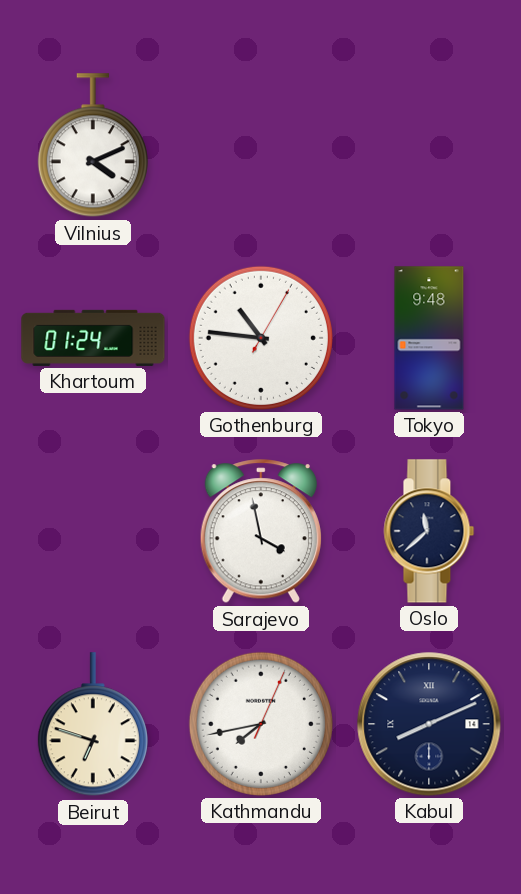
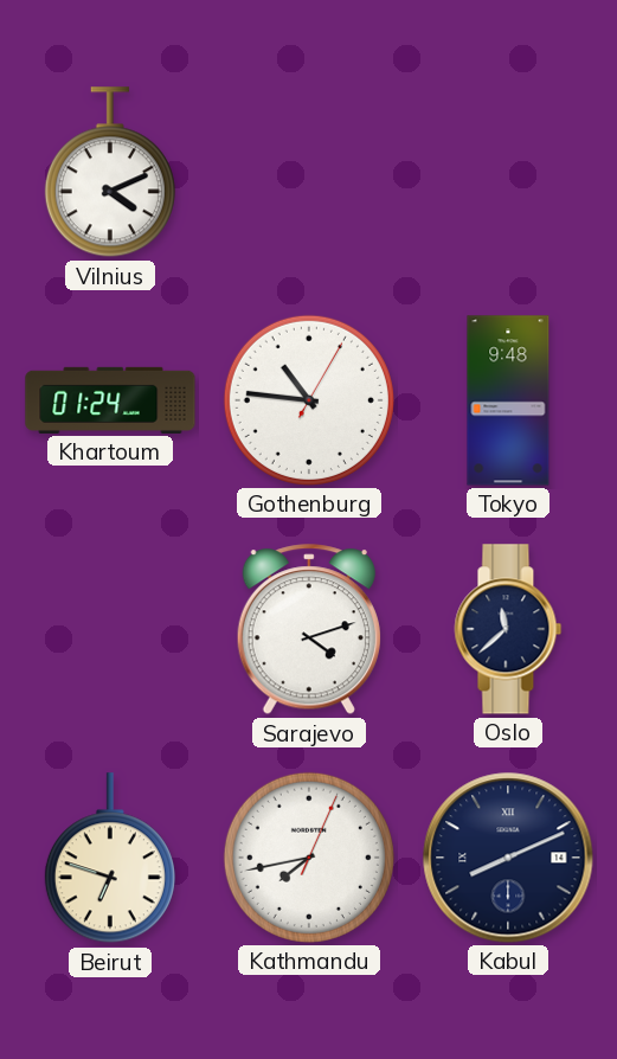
Sarajevo: 3:58 -> 4:12
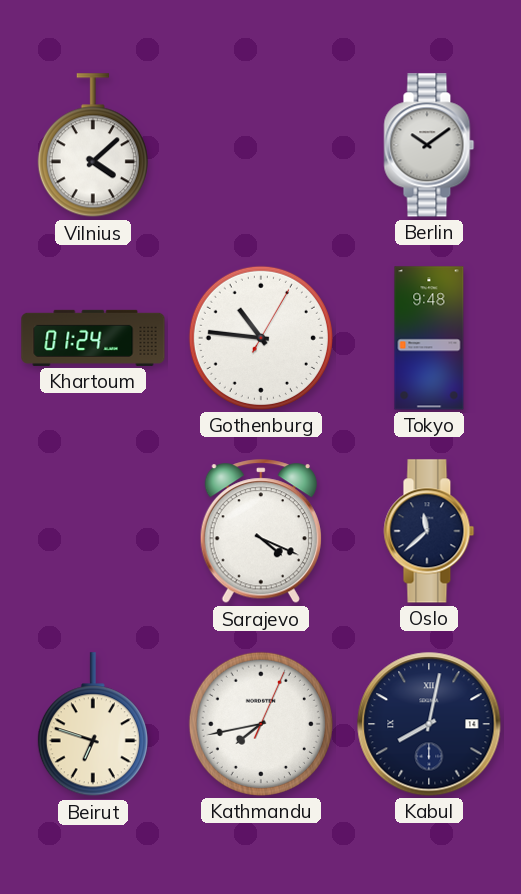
Vilnius: 4:11 -> 4:08
Berlin: none -> 10:09
Sarajevo: 4:12 -> 4:19
Kabul: 8:11 -> 8:02
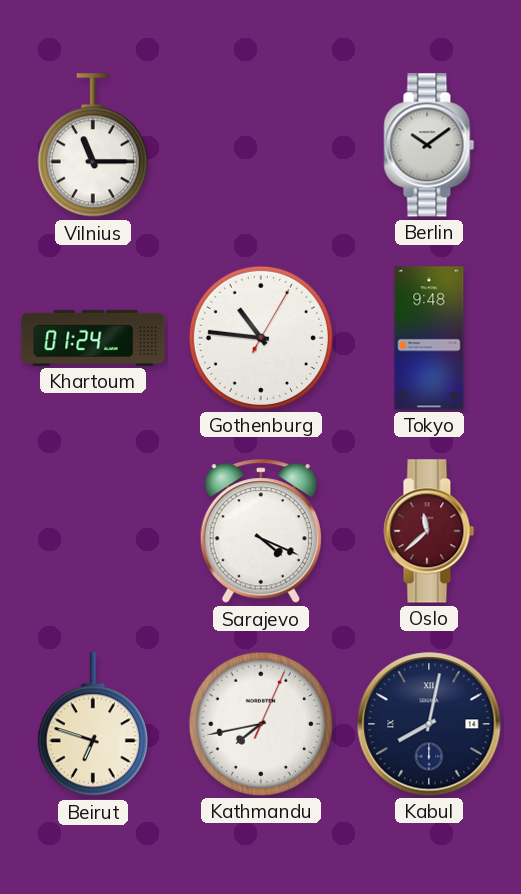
Vilnius: 4:08 -> 11:15
Oslo dial: navy -> burgundy
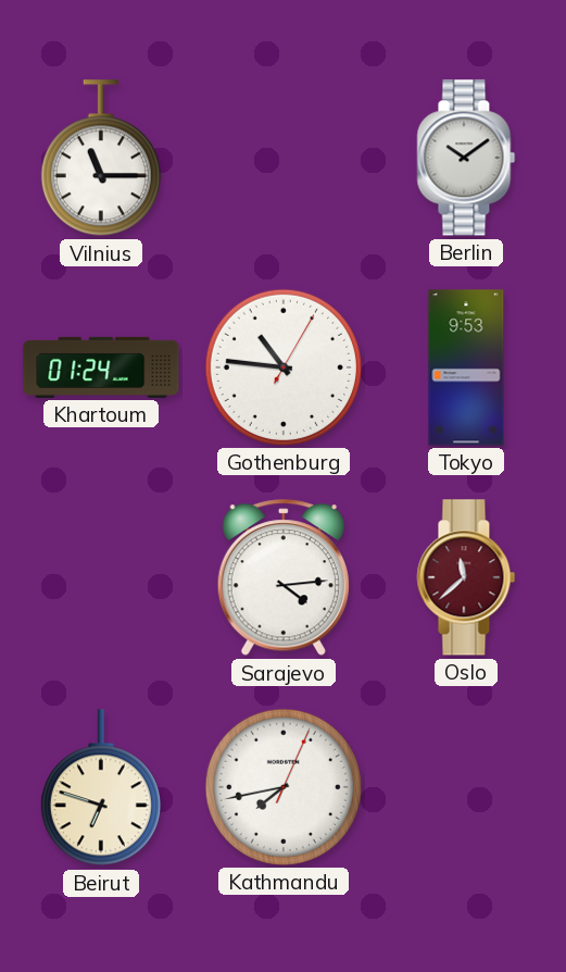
Tokyo: 9:48 -> 9:53
Sarajevo: 4:19 -> 4:14
Kabul: 8:02 -> none
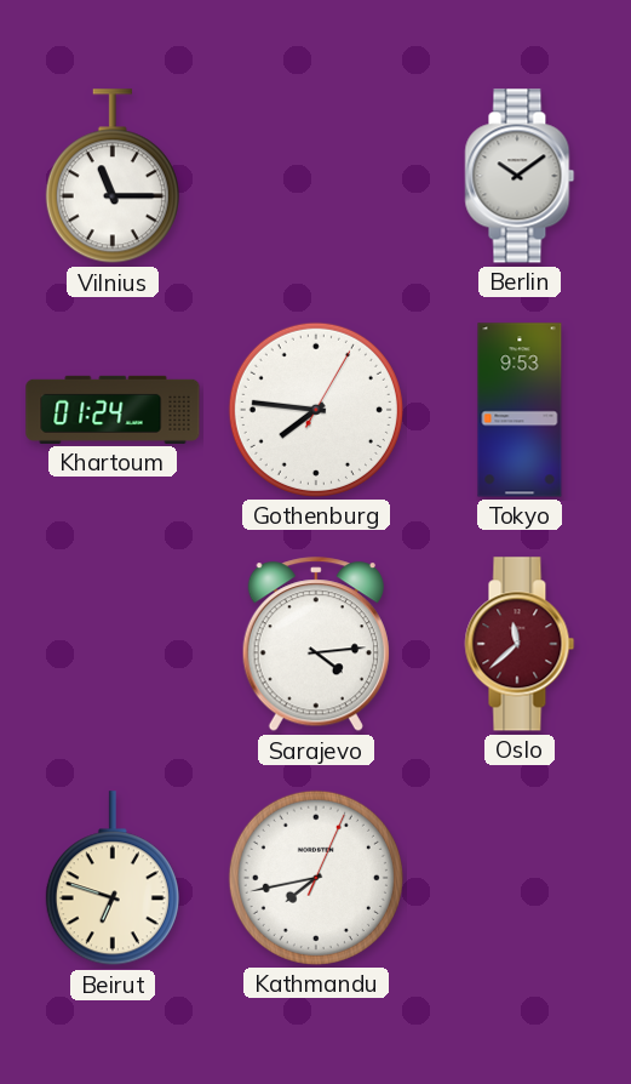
Gothenburg: 10:46 -> 7:46
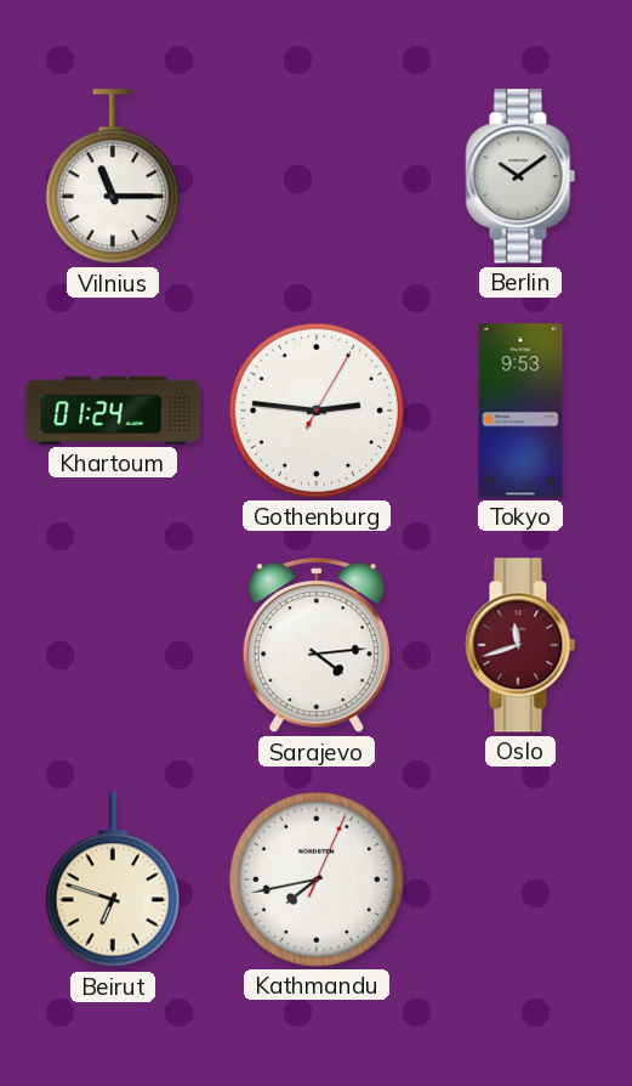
Gothenburg: 7:46 -> 2:46
Oslo: 11:38 -> 11:42
